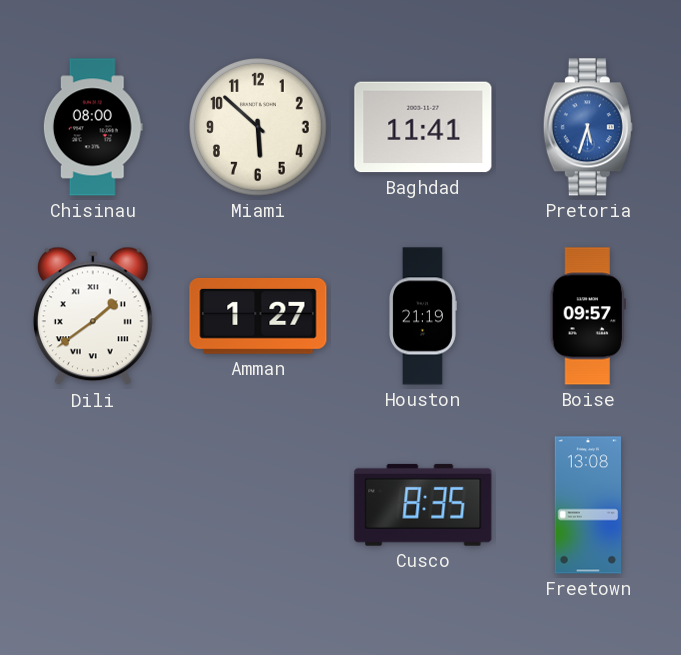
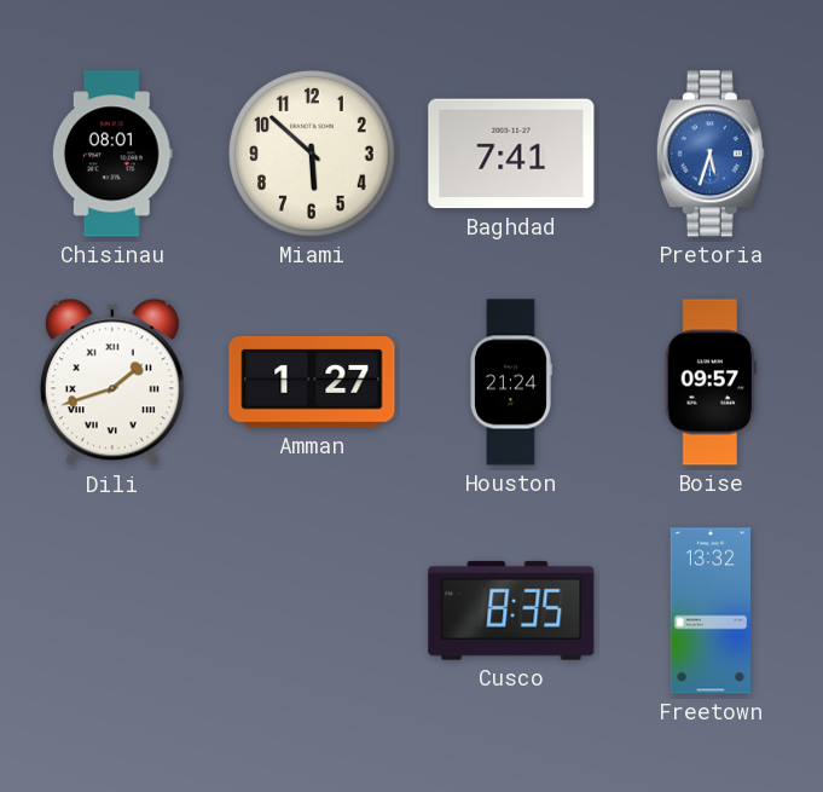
Chisinau: 08:00 -> 08:01
Baghdad: 11:41 -> 7:41
Dili: 1:39 -> 1:42
Houston: 21:19 -> 21:24
Freetown: 13:08 -> 13:32
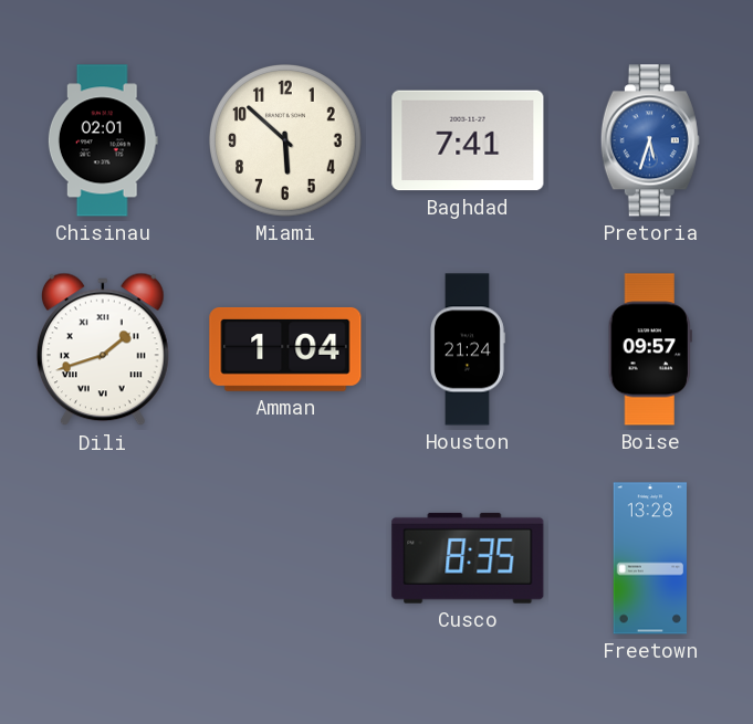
Chisinau: 08:01 -> 02:01
Amman: 1:27 -> 1:04
Freetown: 13:32 -> 13:28
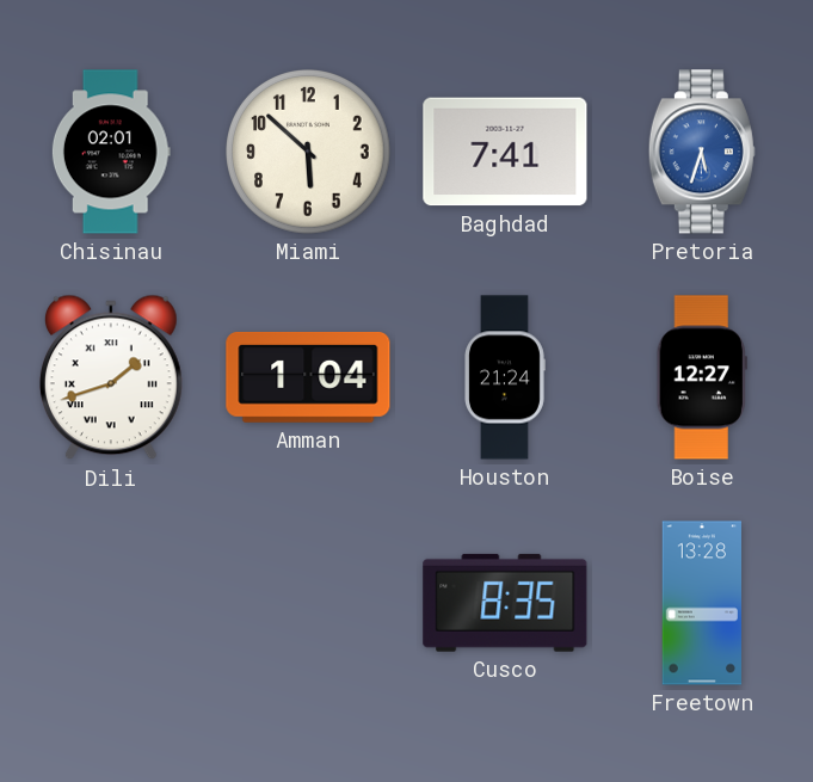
Boise: 09:57 -> 12:27
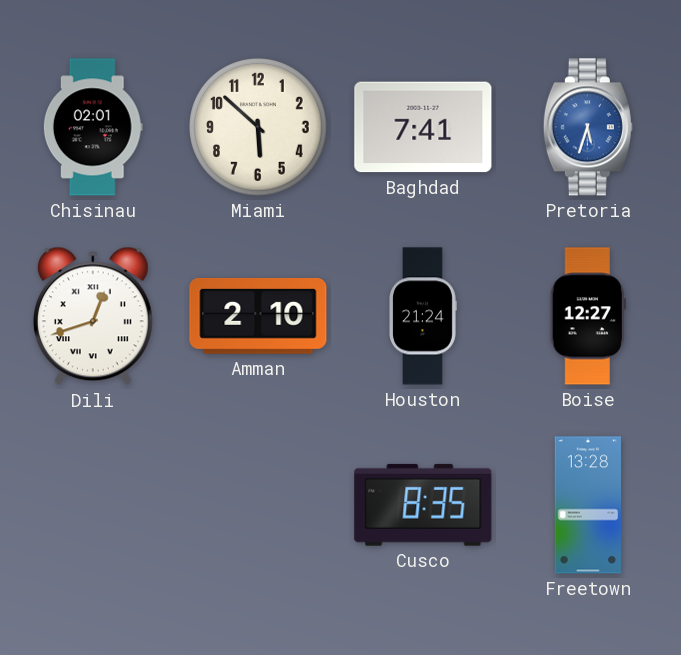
Dili: 1:42 -> 12:42
Amman: 1:04 -> 2:10
